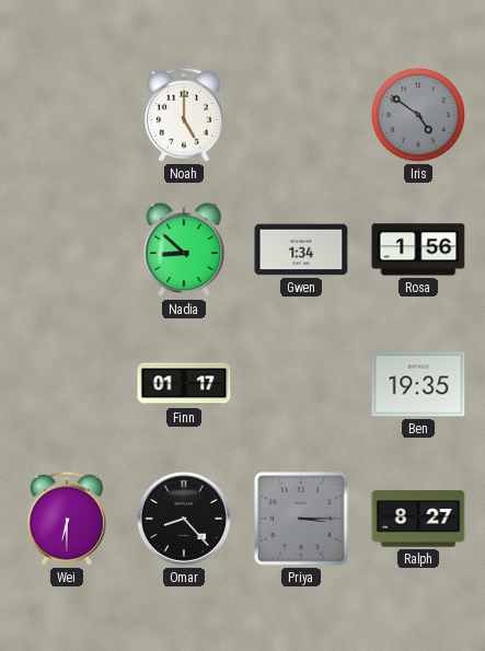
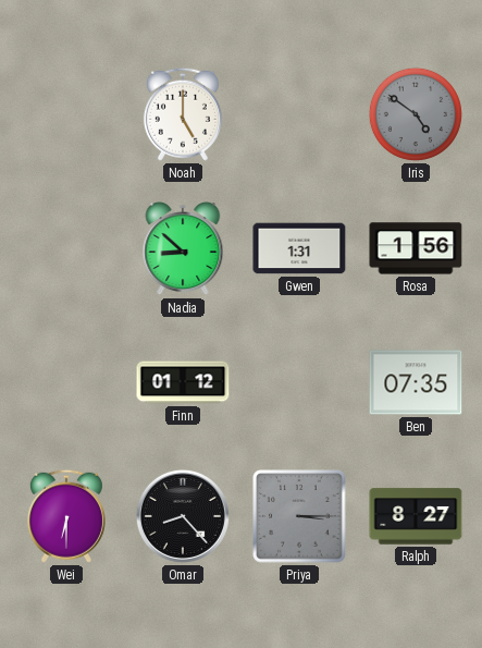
Gwen: 1:34 -> 1:31
Finn: 01:17 -> 01:12
Ben: 19:35 -> 07:35
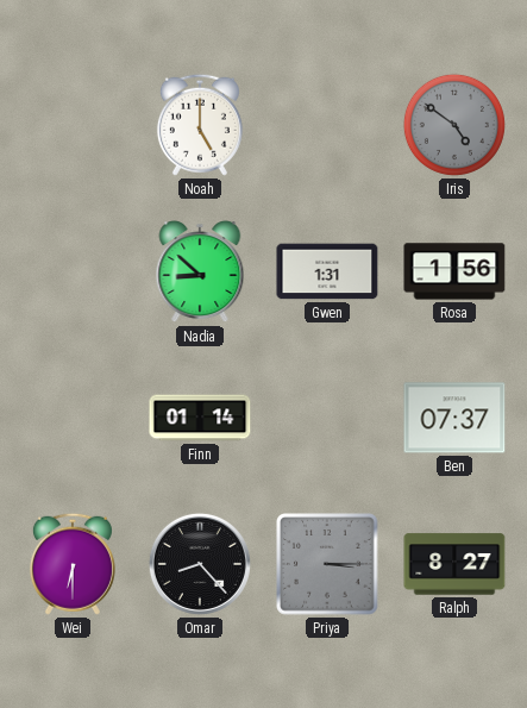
Finn: 01:12 -> 01:14
Ben: 07:35 -> 07:37
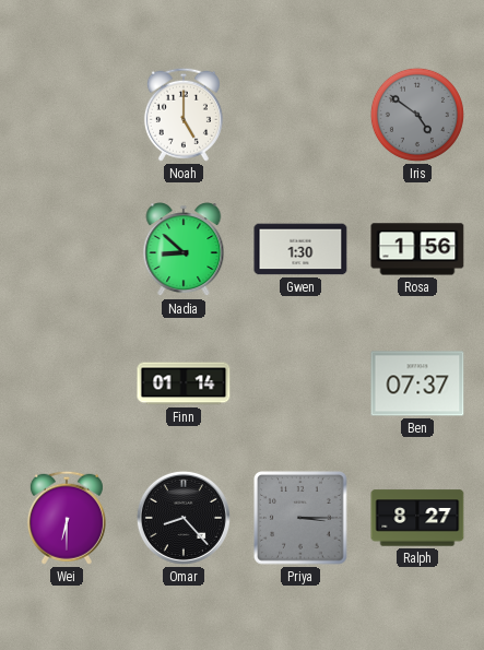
Gwen: 1:31 -> 1:30
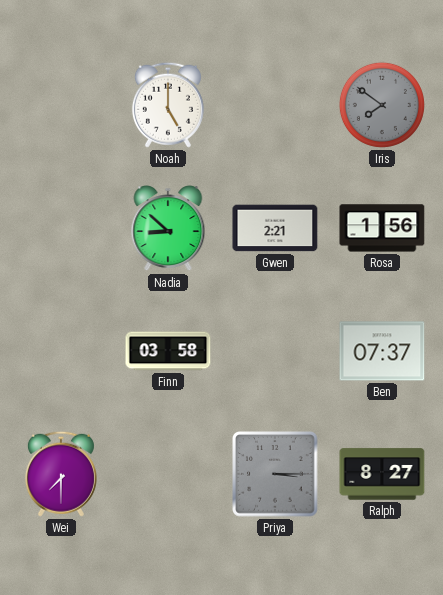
Iris: 4:51 -> 7:51
Gwen: 1:30 -> 2:21
Finn: 01:14 -> 03:58
Wei: 6:30 -> 7:30
Omar: 8:23 -> none
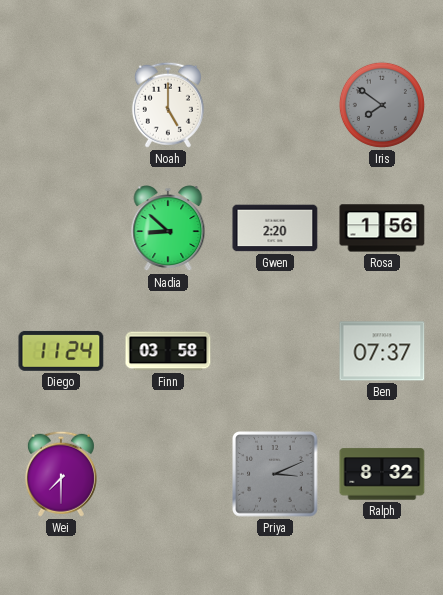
Gwen: 2:21 -> 2:20
Diego: none -> 11:24
Priya: 3:15 -> 3:11
Ralph: 8:27 -> 8:32
